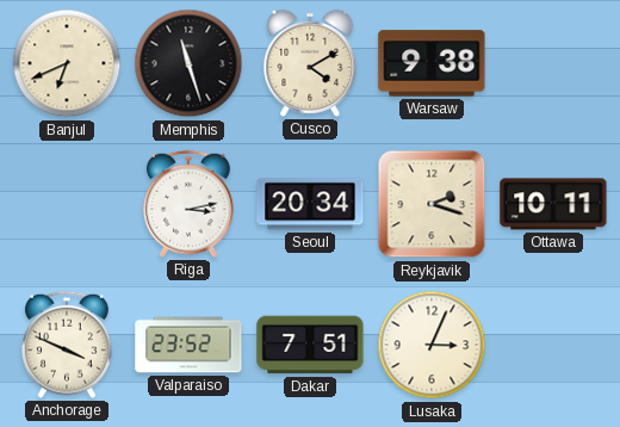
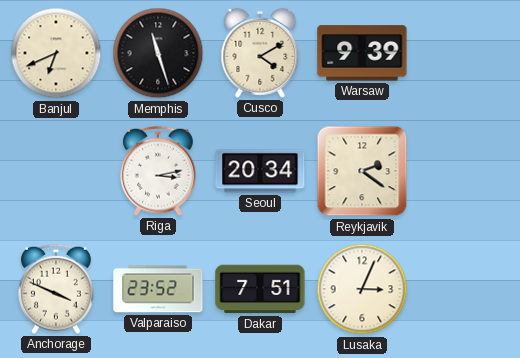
Warsaw: 9:38 -> 9:39
Reykjavik: 2:18 -> 2:21
Ottawa: 10:11 -> none
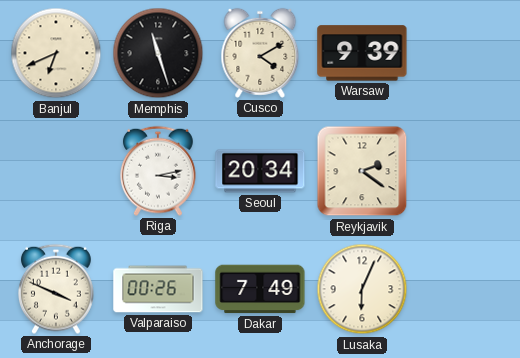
Valparaiso: 23:52 -> 00:26
Dakar: 7:51 -> 7:49
Lusaka: 3:04 -> 6:04
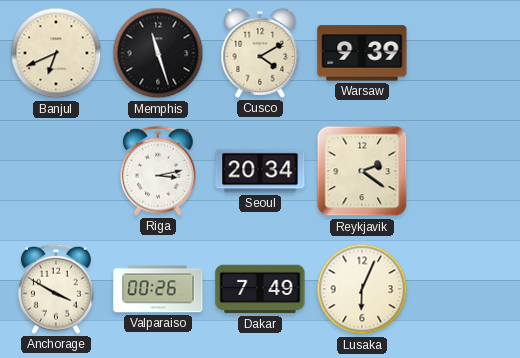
Anchorage: 3:49 -> 3:50
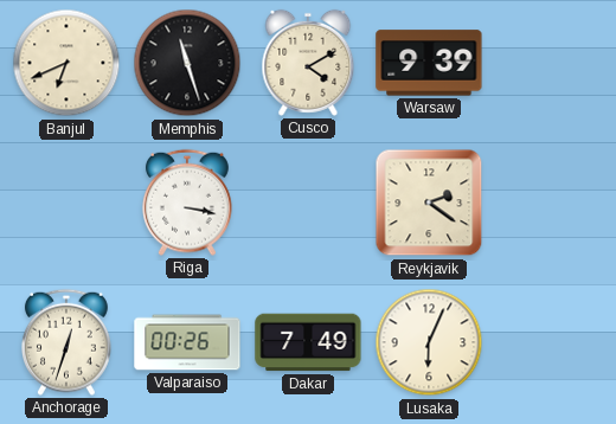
Riga: 3:13 -> 3:17
Seoul: 20:34 -> none
Anchorage: 3:50 -> 12:33
